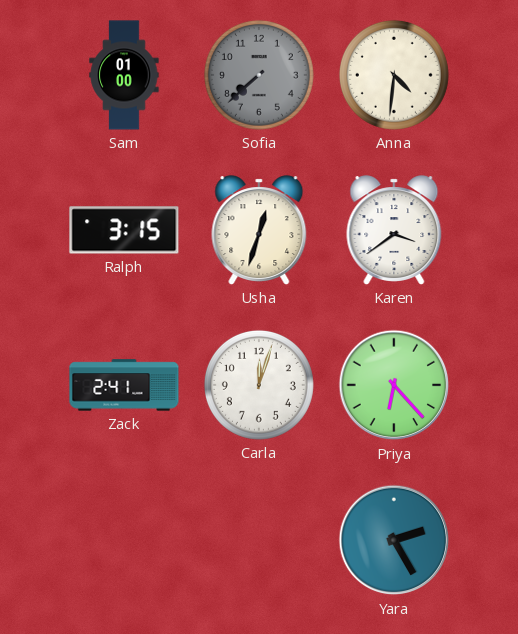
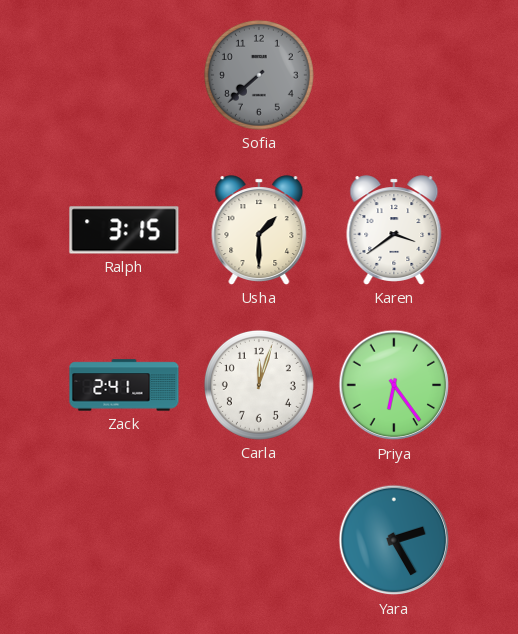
Sam: 01:00 -> none
Anna: 4:31 -> none
Usha: 12:33 -> 1:30
Priya: 6:23 -> 6:24
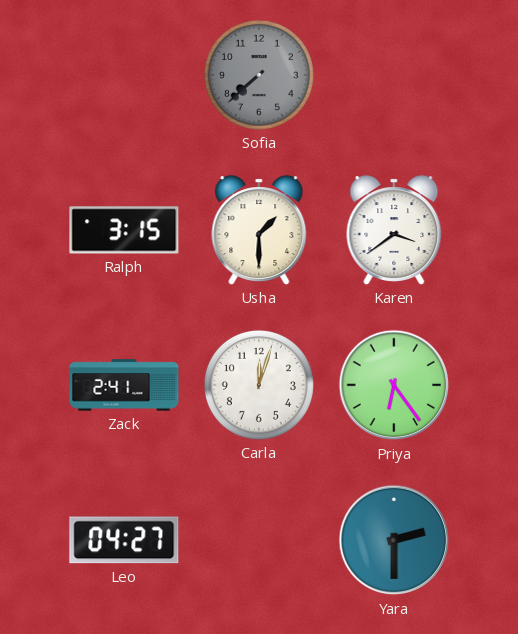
Leo: none -> 04:27
Yara: 2:25 -> 2:30
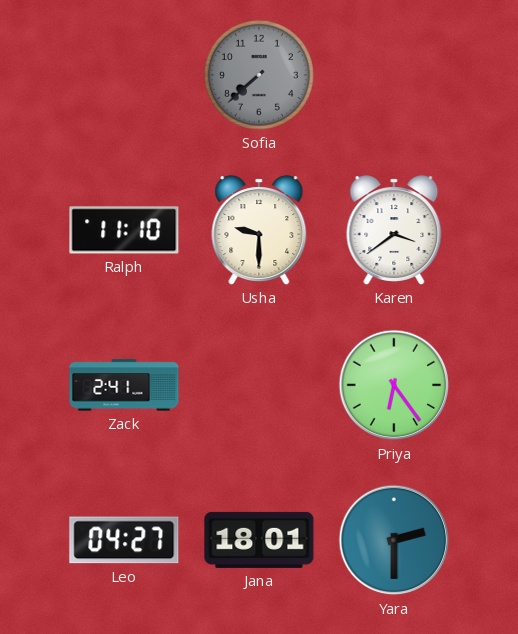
Ralph: 3:15 -> 11:10
Usha: 1:30 -> 9:30
Carla: 12:03 -> none
Jana: none -> 18:01
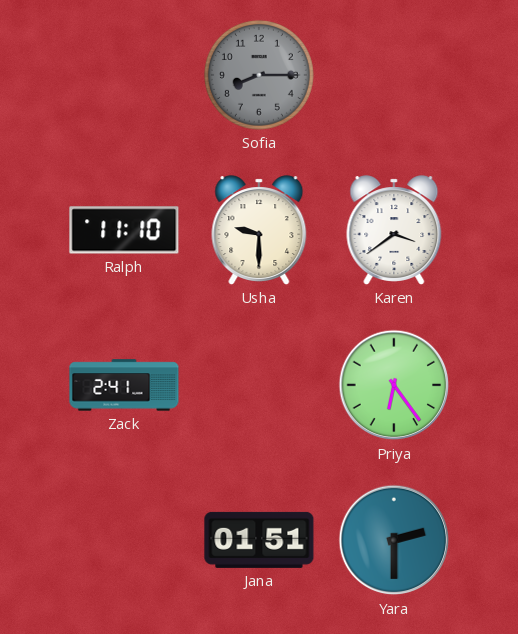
Sofia: 7:38 -> 8:15
Leo: 04:27 -> none
Jana: 18:01 -> 01:51
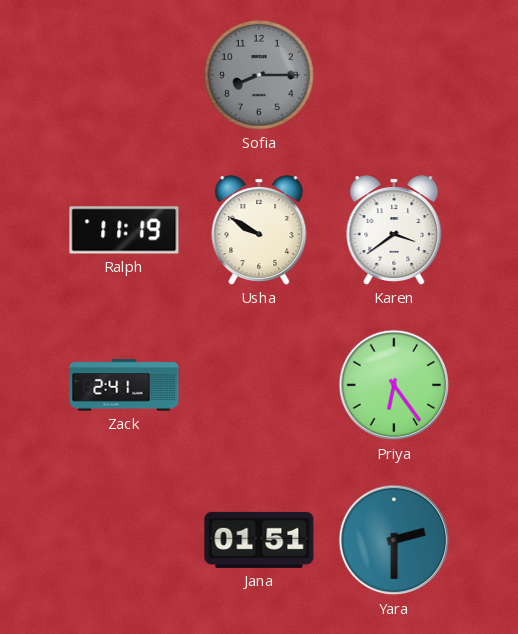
Ralph: 11:10 -> 11:19
Usha: 9:30 -> 9:50
